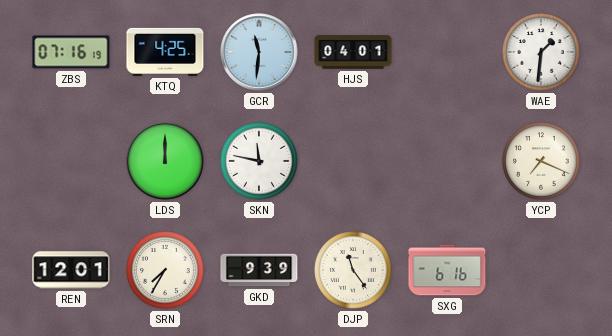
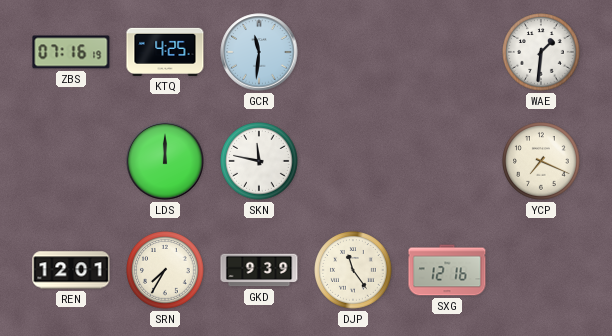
HJS: 04:01 -> none
SXG: 6:16 -> 12:16
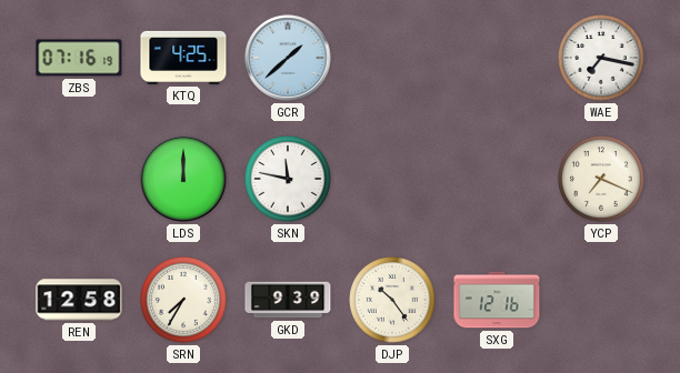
GCR: 11:31 -> 1:38
WAE: 1:31 -> 7:17
REN: 12:01 -> 12:58
DJP: 11:24 -> 10:24
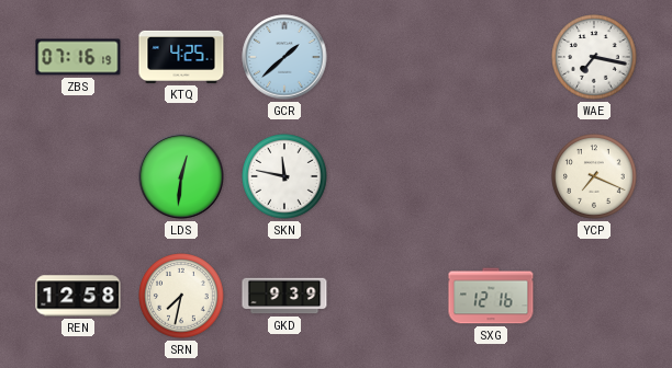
LDS: 12:00 -> 12:31
SRN: 7:35 -> 7:32
DJP: 10:24 -> none
